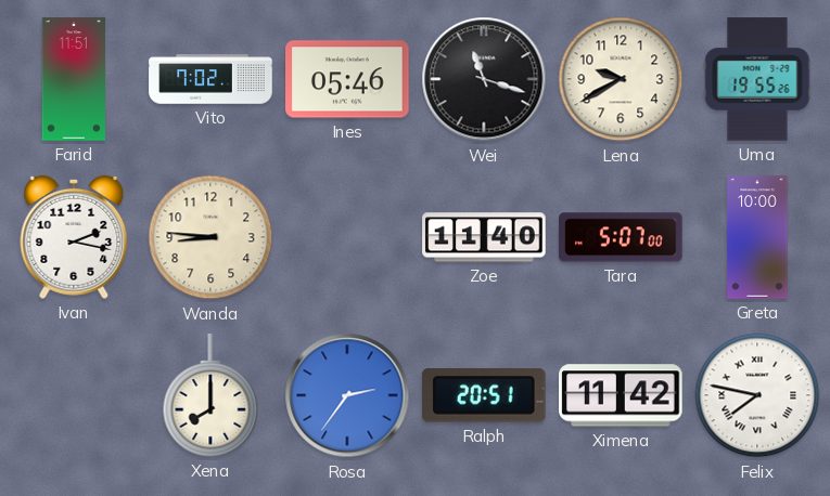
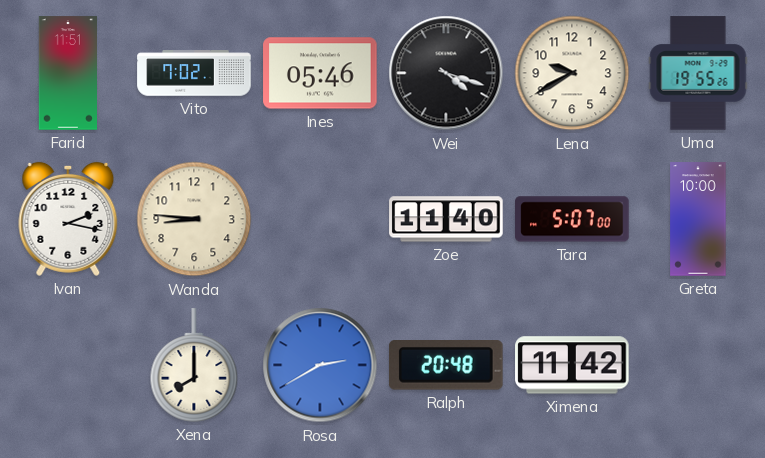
Wei: 11:18 -> 4:18
Rosa: 2:36 -> 2:40
Ralph: 20:51 -> 20:48
Felix: 7:47 -> none
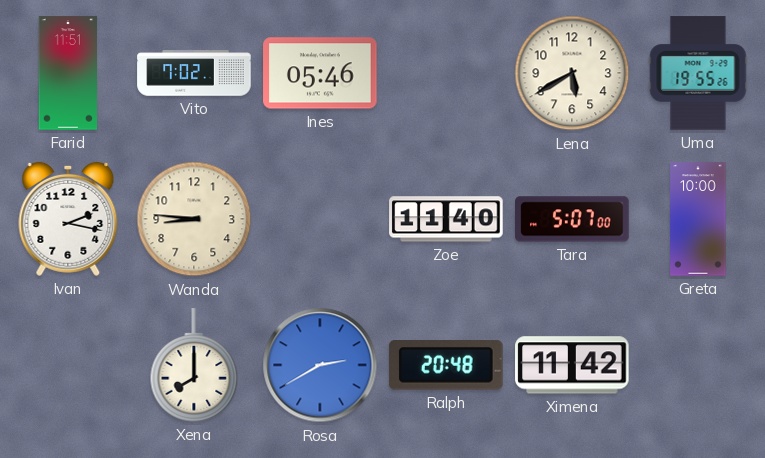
Wei: 4:18 -> none
Lena: 9:40 -> 5:40
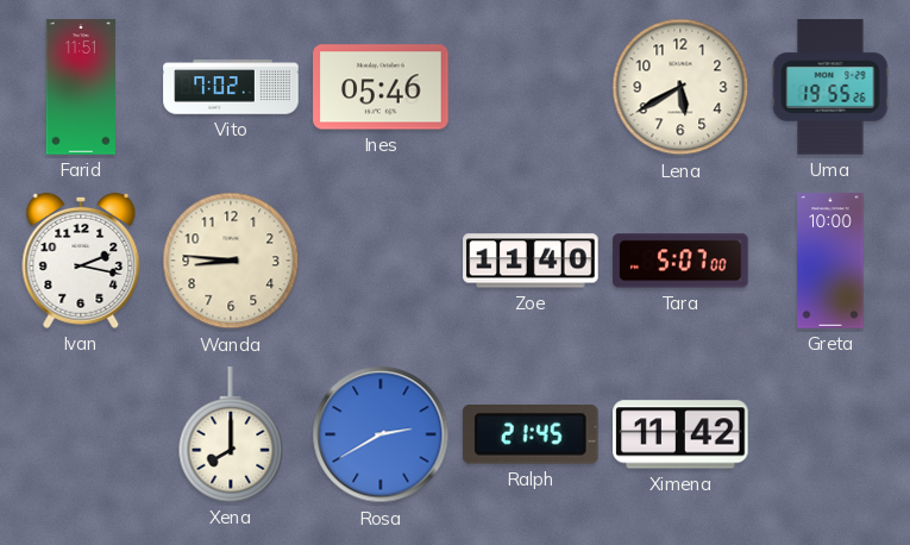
Ralph: 20:48 -> 21:45
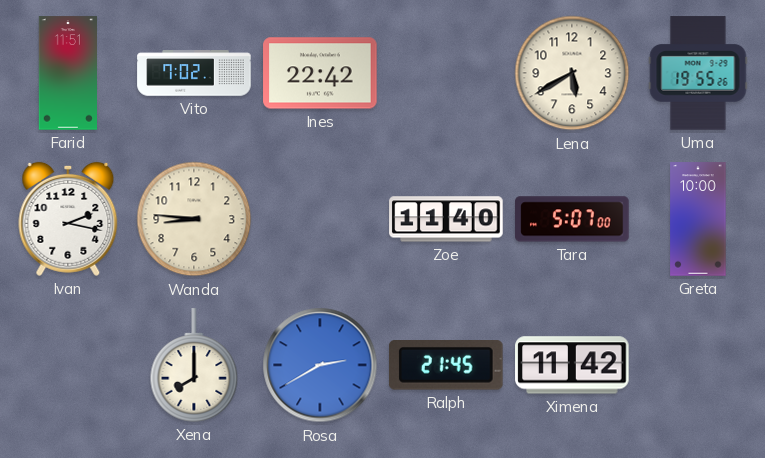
Ines: 05:46 -> 22:42
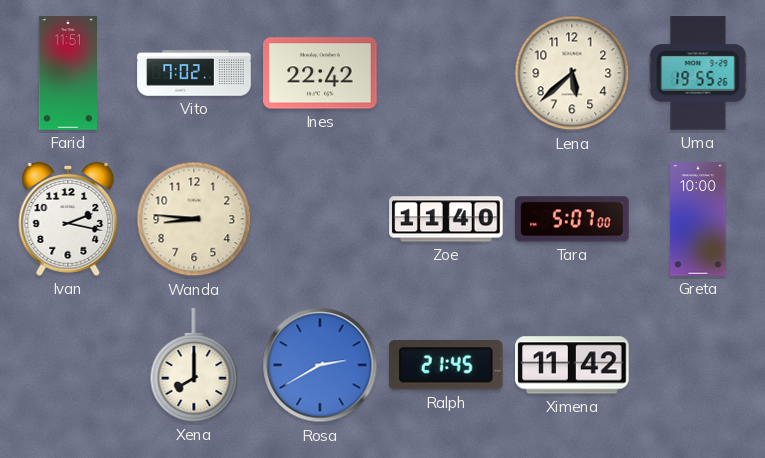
Lena: 5:40 -> 5:38
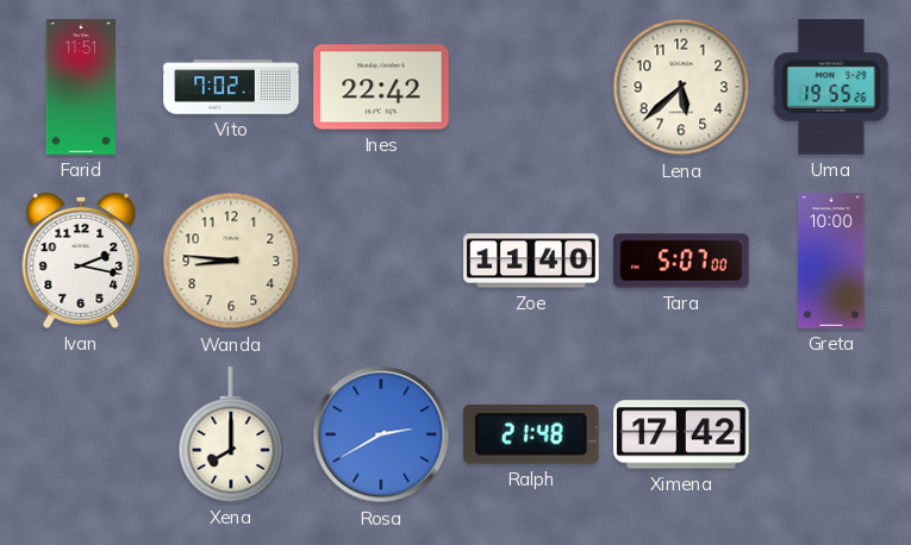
Ralph: 21:45 -> 21:48
Ximena: 11:42 -> 17:42
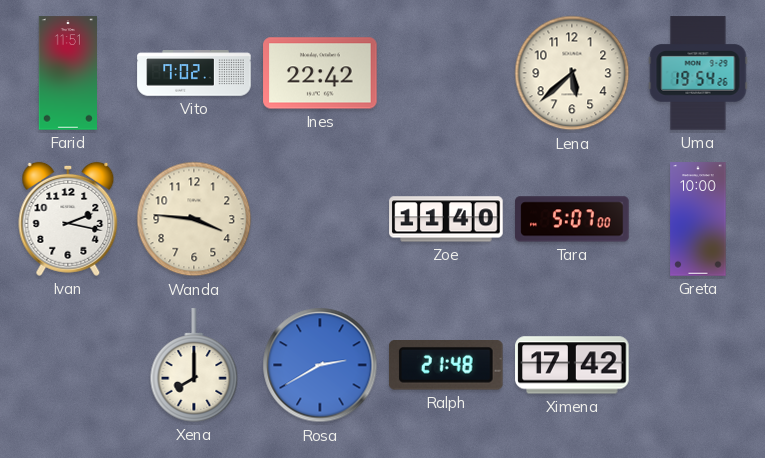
Uma: 19:55 -> 19:54
Wanda: 8:46 -> 3:46
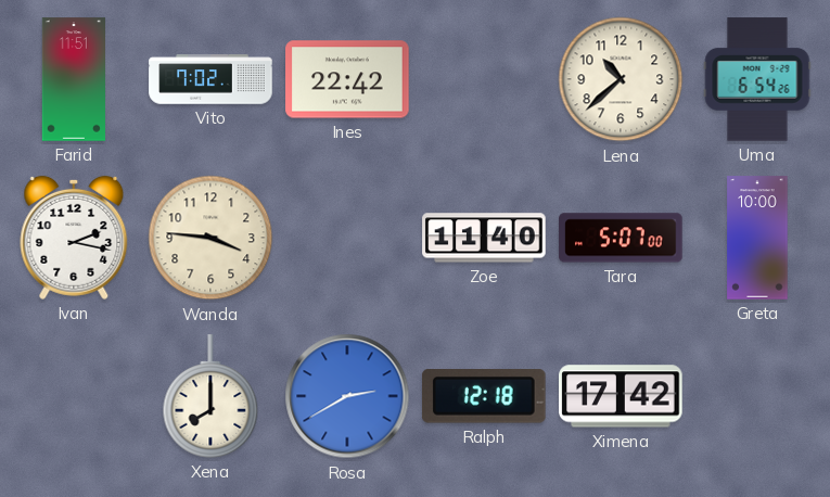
Lena: 5:38 -> 10:38
Uma: 19:54 -> 6:54
Ralph: 21:48 -> 12:18
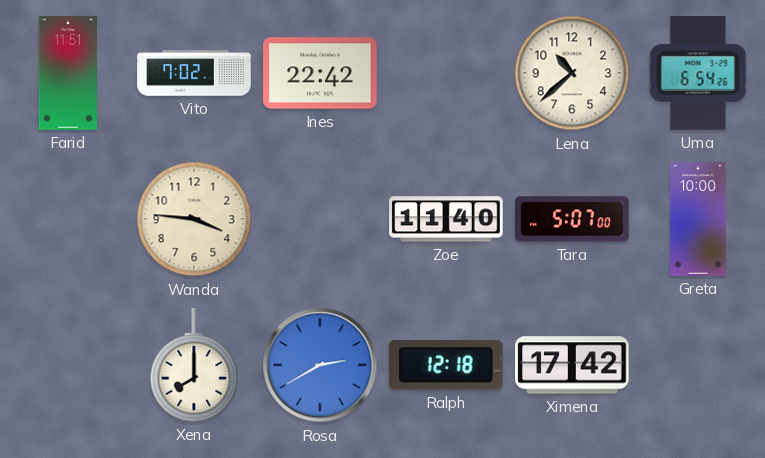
Ivan: 2:17 -> none
